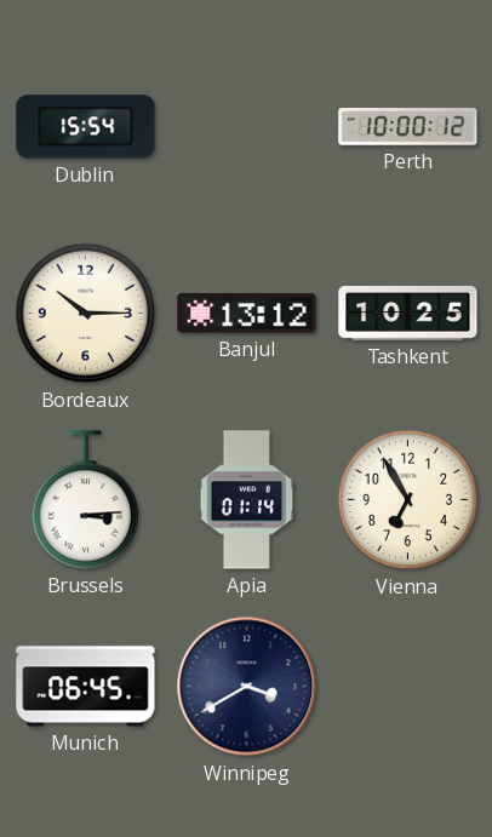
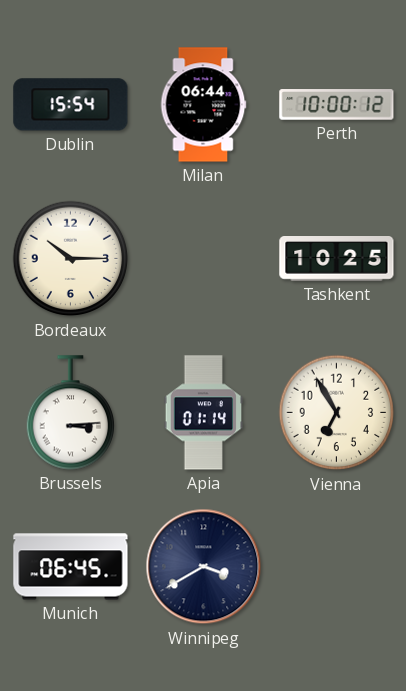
Milan: none -> 06:44
Banjul: 13:12 -> none
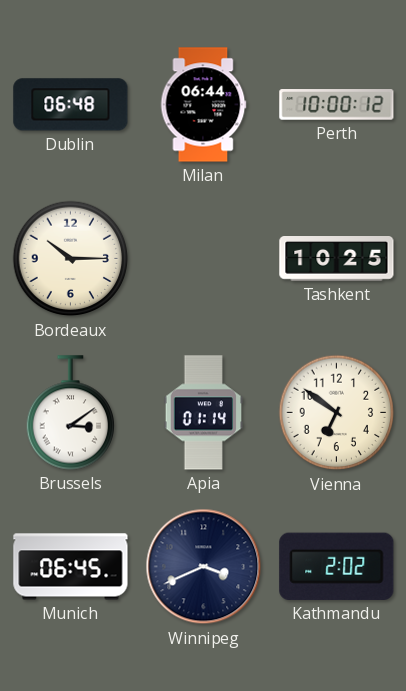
Dublin: 15:54 -> 06:48
Brussels: 3:14 -> 3:09
Vienna: 6:55 -> 6:51
Winnipeg: 3:40 -> 3:41
Kathmandu: none -> 2:02
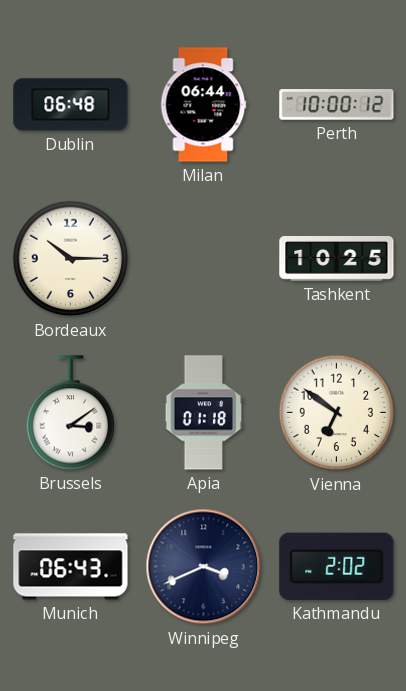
Apia: 01:14 -> 01:18
Munich: 06:45 -> 06:43
